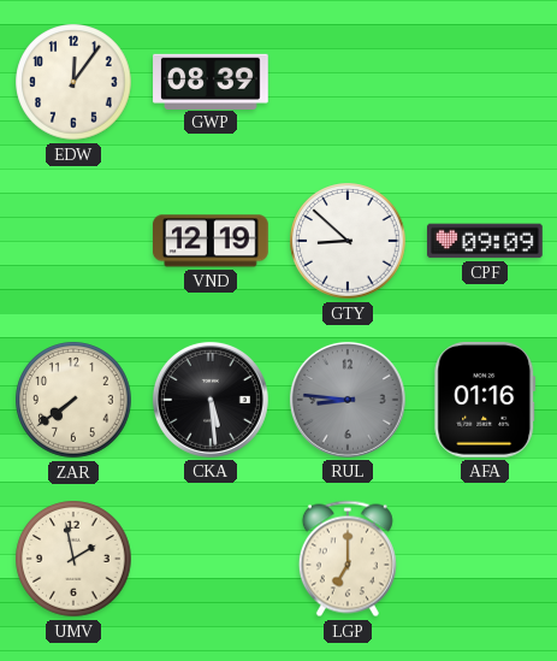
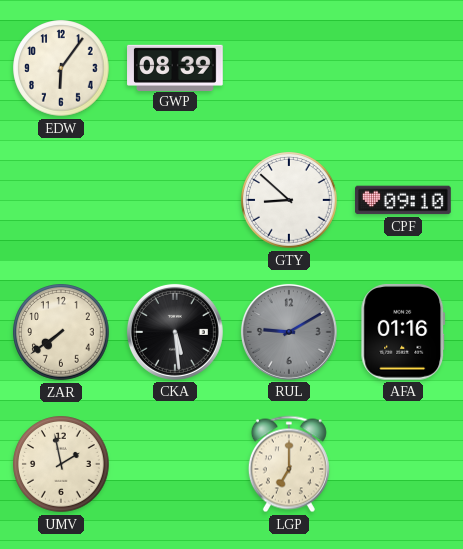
EDW: 12:06 -> 6:06
VND: 12:19 -> none
CPF: 09:09 -> 09:10
RUL: 8:46 -> 9:10
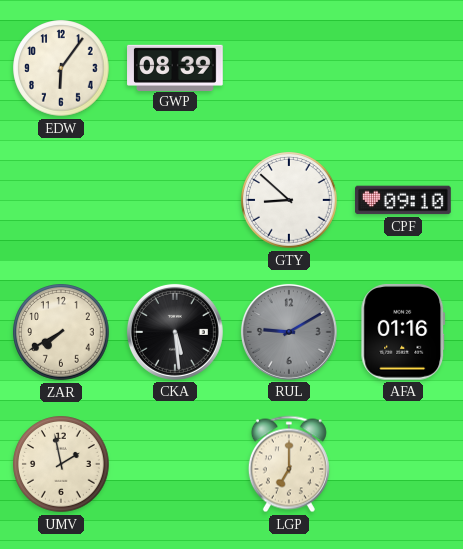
ZAR: 7:39 -> 7:40
